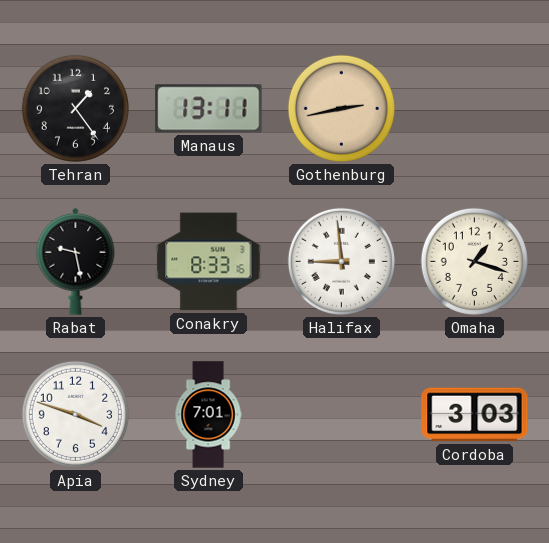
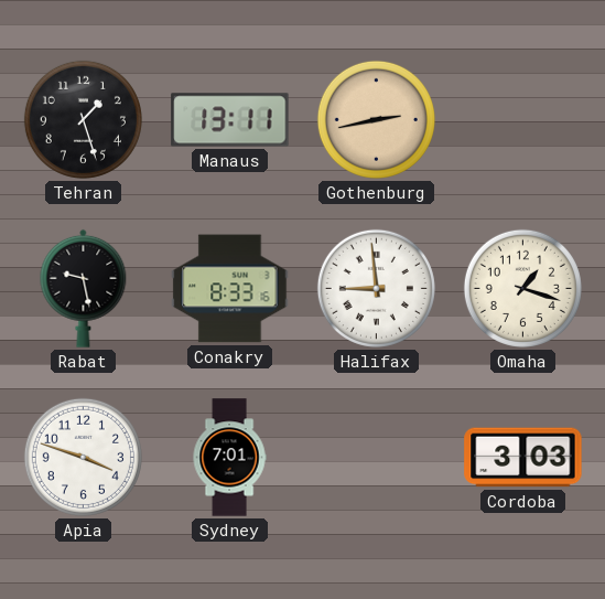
Tehran: 1:24 -> 1:27
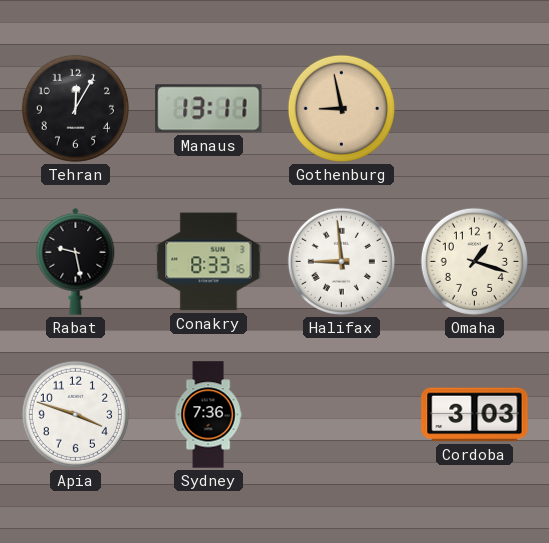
Tehran: 1:27 -> 12:05
Gothenburg: 2:43 -> 8:58
Sydney: 7:01 -> 7:36
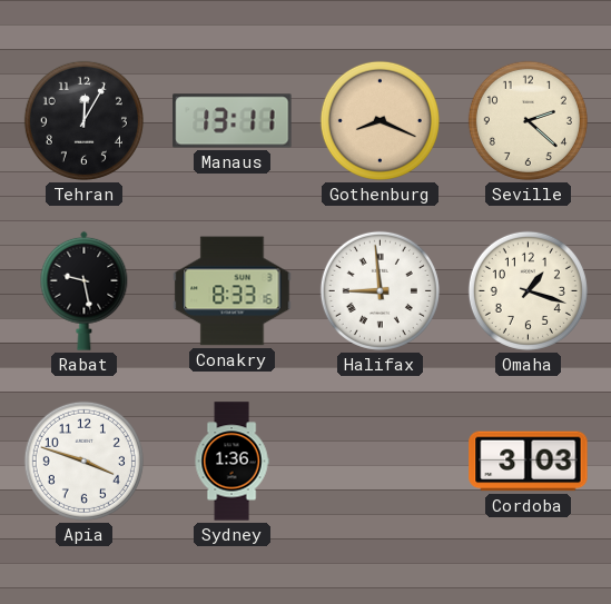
Gothenburg: 8:58 -> 8:19
Seville: none -> 2:22
Sydney: 7:36 -> 1:36
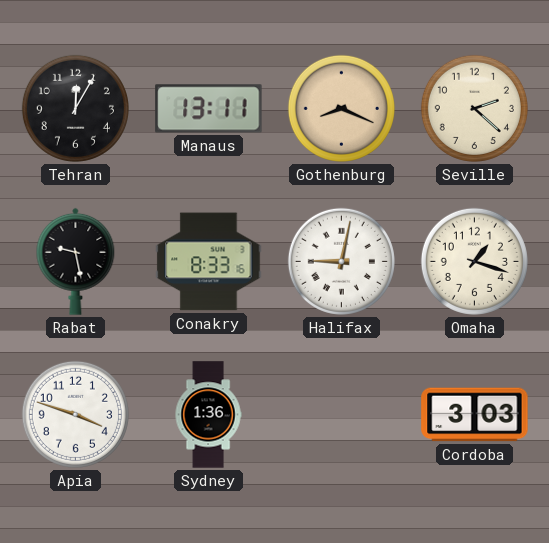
Halifax: 8:59 -> 9:02
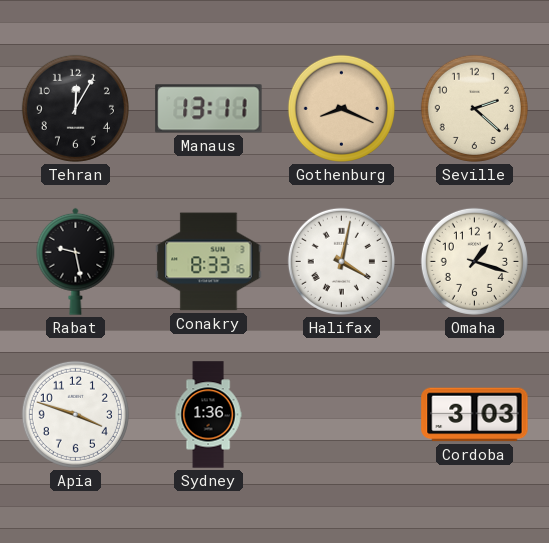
Halifax: 9:02 -> 4:02
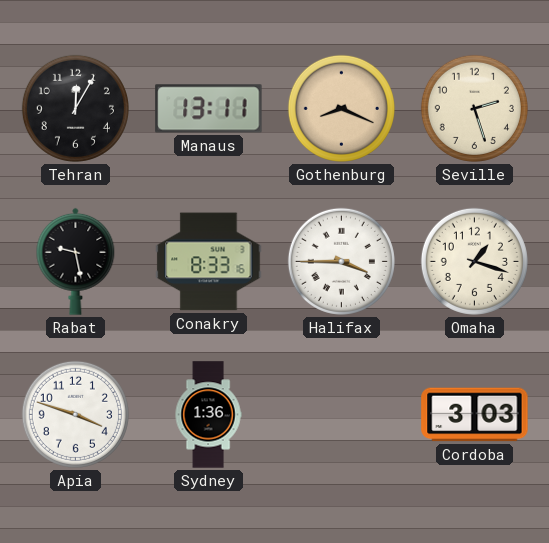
Seville: 2:22 -> 2:27
Halifax: 4:02 -> 3:45
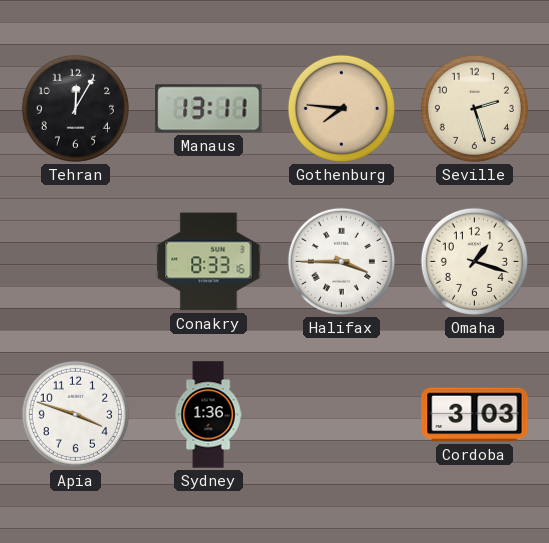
Gothenburg: 8:19 -> 7:46
Rabat: 9:28 -> none
